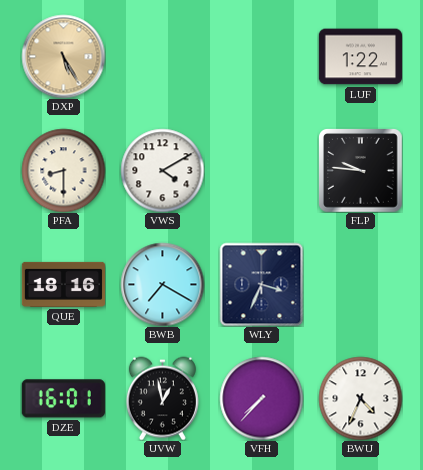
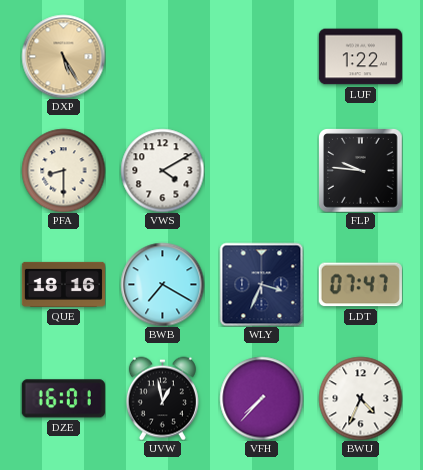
LDT: none -> 07:47
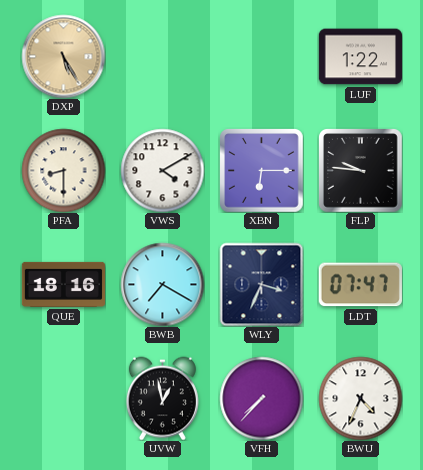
XBN: none -> 6:15
DZE: 16:01 -> none
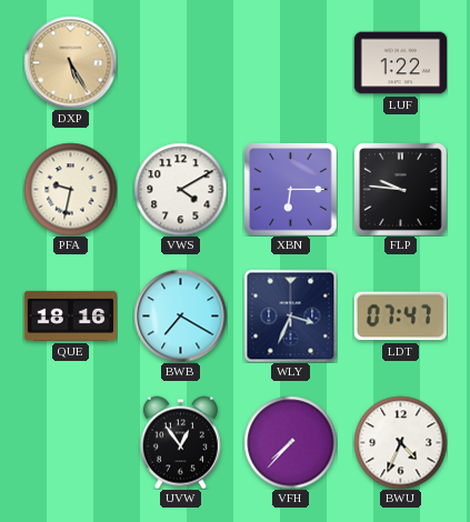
PFA: 8:30 -> 9:32
UVW: 12:58 -> 12:54
